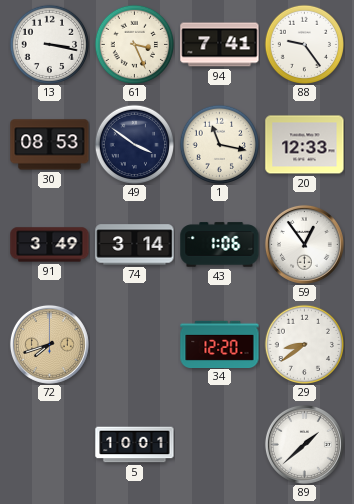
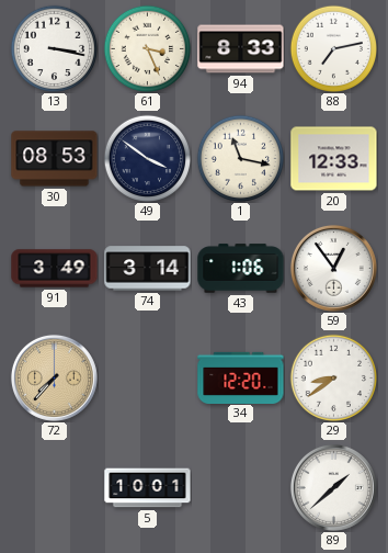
94: 7:41 -> 8:33
88: 9:24 -> 7:13
72: 7:42 -> 7:37
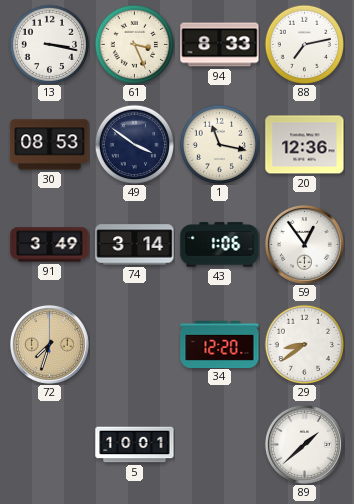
20: 12:33 -> 12:36
72: 7:37 -> 7:33
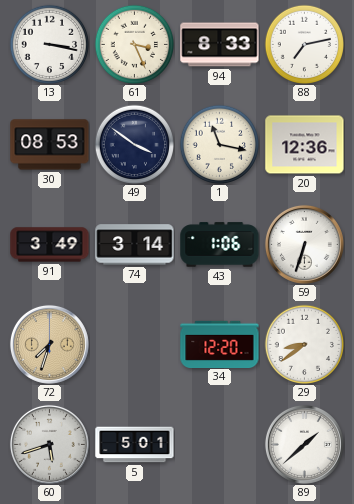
59: 12:54 -> 6:33
60: none -> 5:42
5: 10:01 -> 5:01
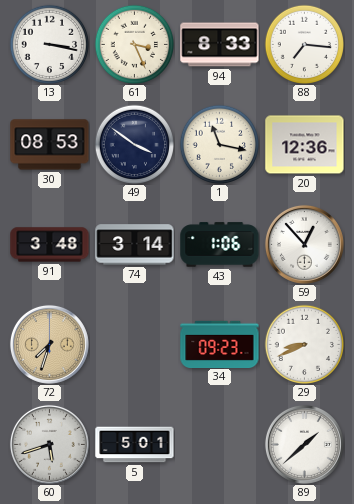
88: 7:13 -> 7:16
91: 3:49 -> 3:48
59: 6:33 -> 12:53
34: 12:20 -> 09:23
29: 8:39 -> 8:41
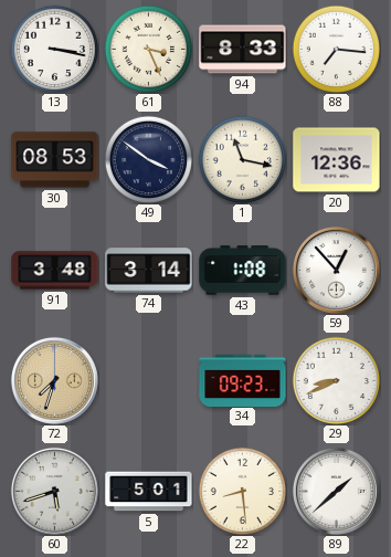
43: 1:06 -> 1:08
22: none -> 8:29
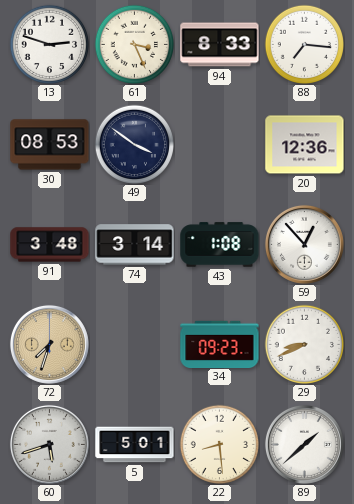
13: 3:17 -> 2:48
1: 11:17 -> none
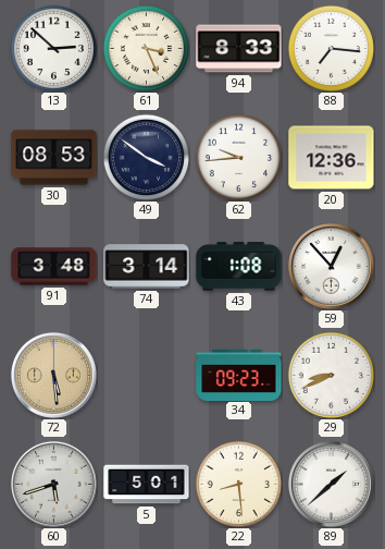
13: 2:48 -> 2:52
62: none -> 9:44
72: 7:33 -> 5:29
